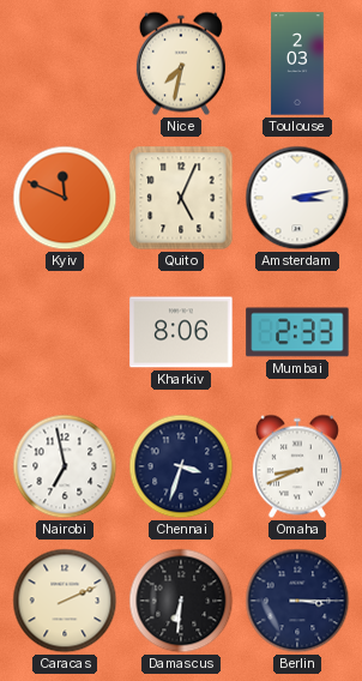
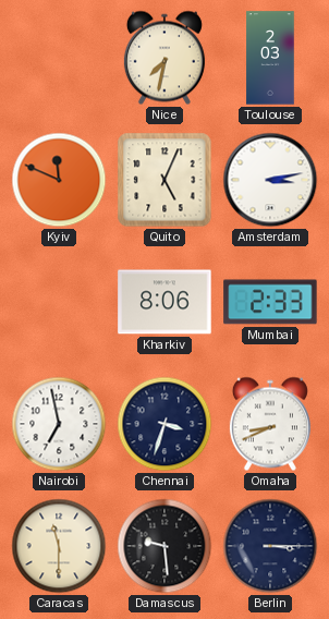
Caracas: 2:11 -> 11:30
Damascus: 6:31 -> 9:29
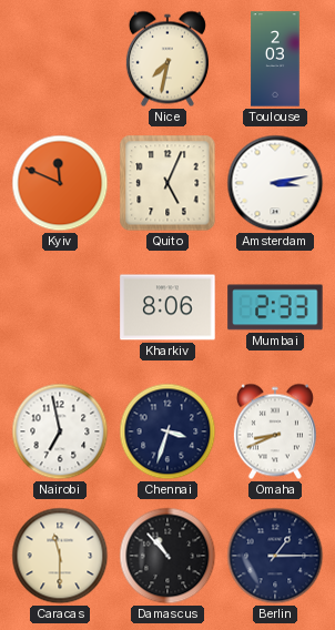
Damascus: 9:29 -> 10:53
Berlin: 3:15 -> 1:15
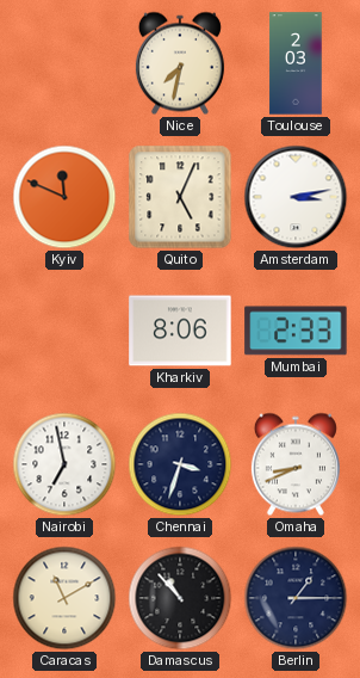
Caracas: 11:30 -> 11:10
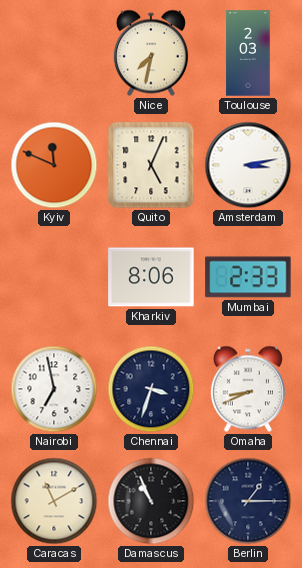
Damascus: 10:53 -> 10:56
